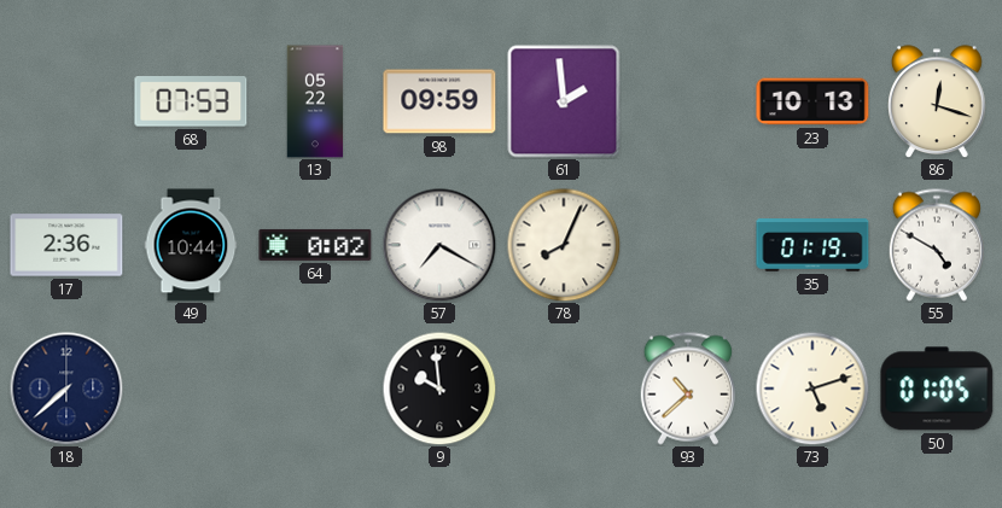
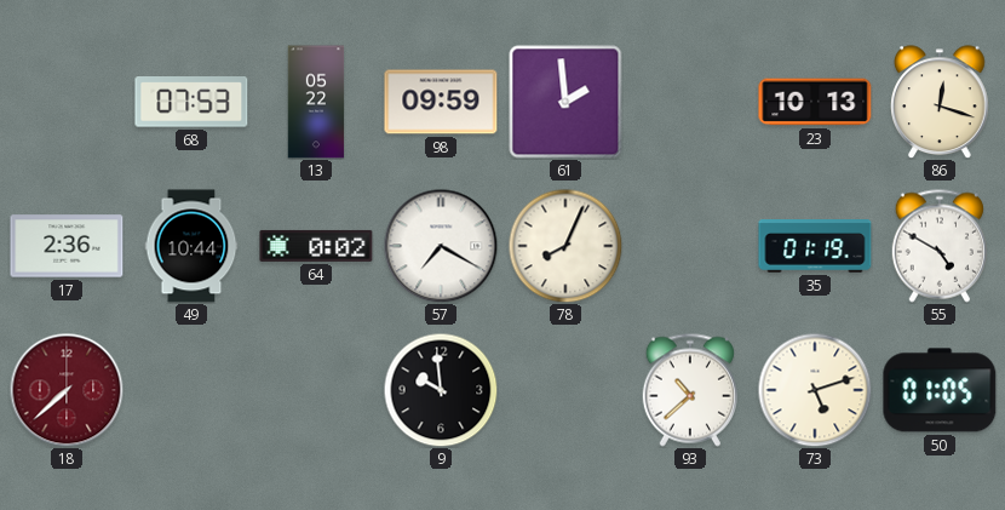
18 dial: navy -> burgundy
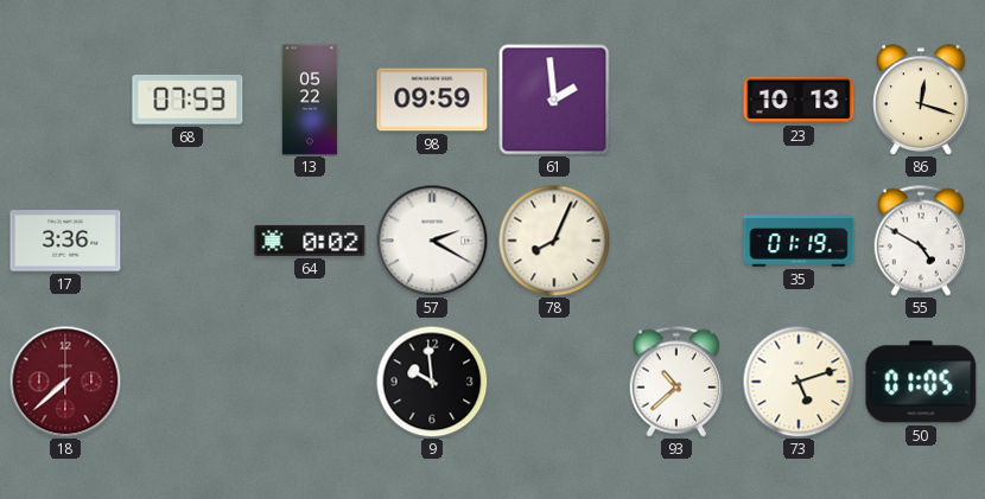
17: 2:36 -> 3:36
49: 10:44 -> none
57: 7:20 -> 2:20
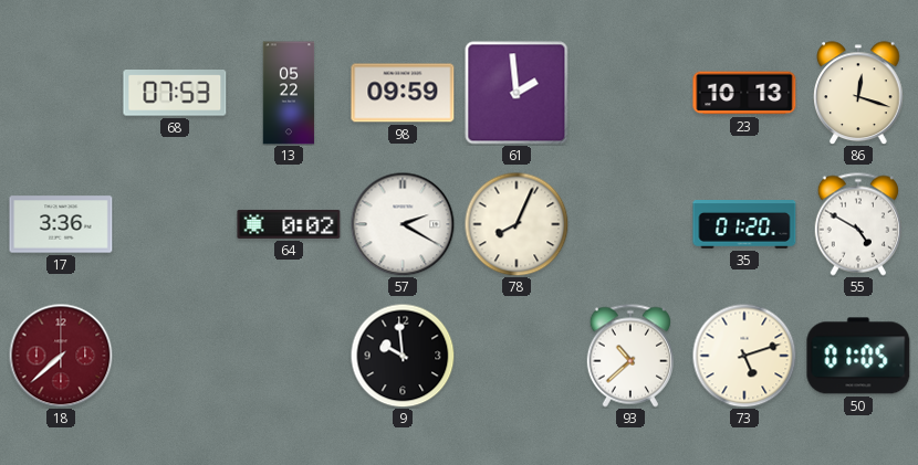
35: 01:19 -> 01:20
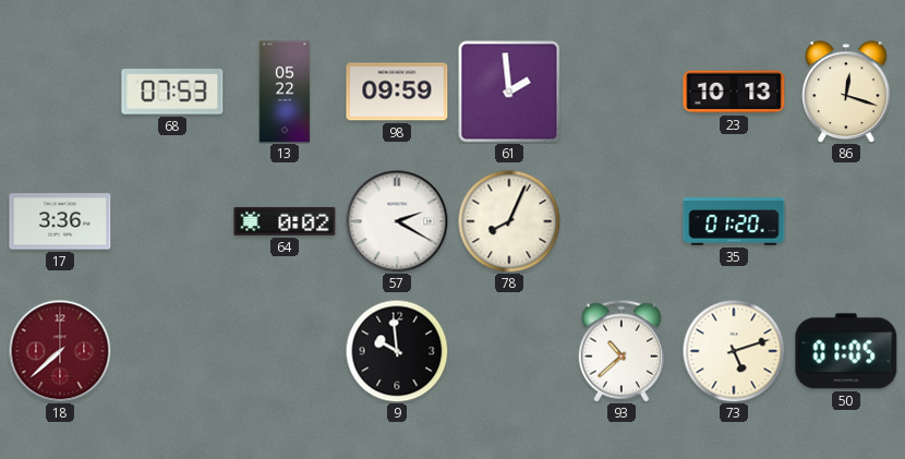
55: 4:50 -> none
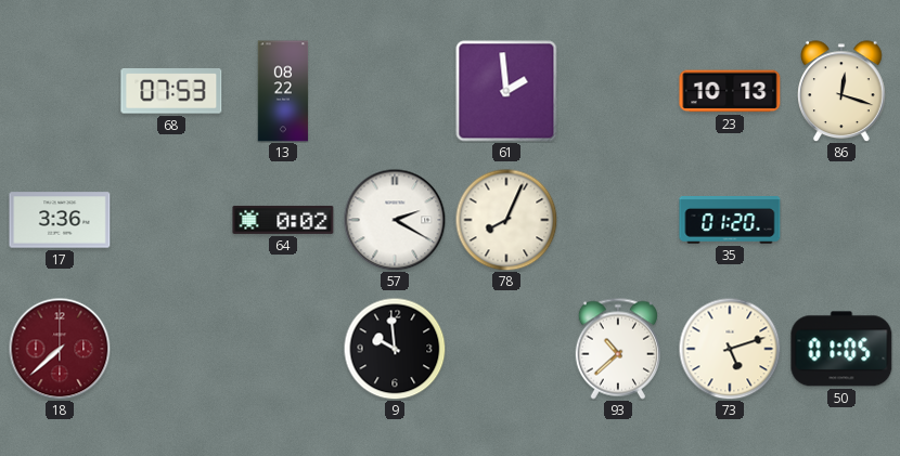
13: 05:22 -> 08:22
98: 09:59 -> none
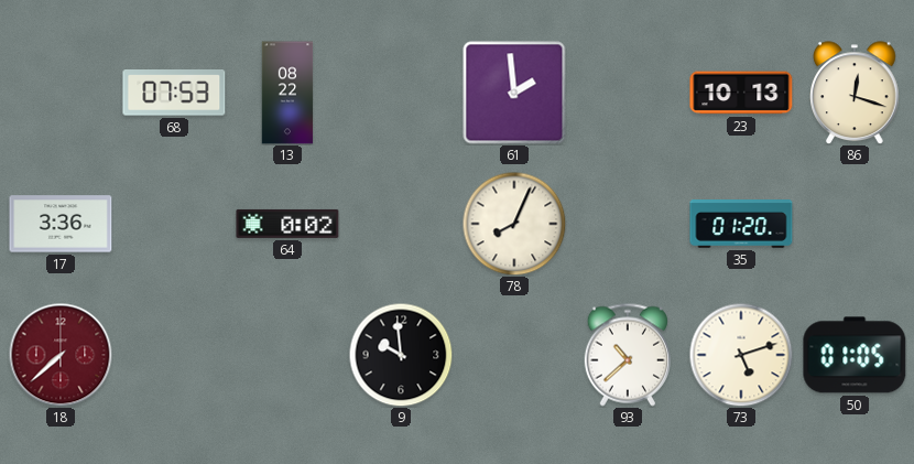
57: 2:20 -> none
